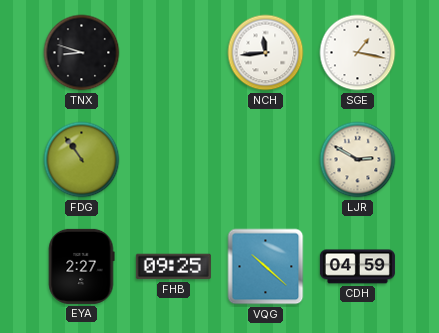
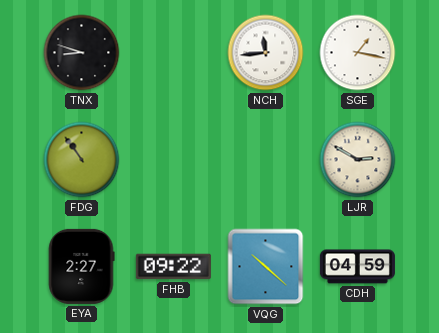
FHB: 09:25 -> 09:22
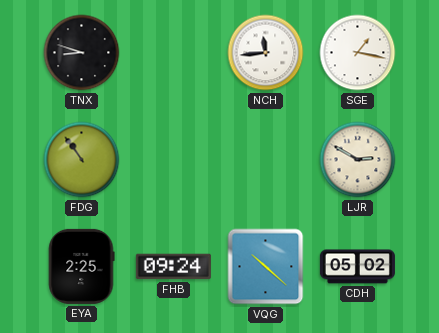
EYA: 2:27 -> 2:25
FHB: 09:22 -> 09:24
CDH: 04:59 -> 05:02
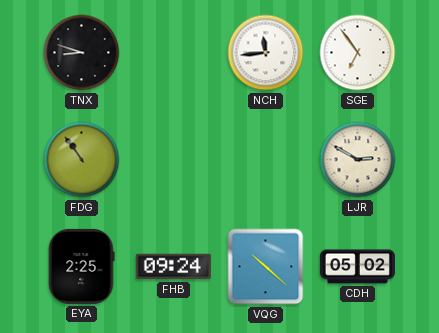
SGE: 1:17 -> 6:54
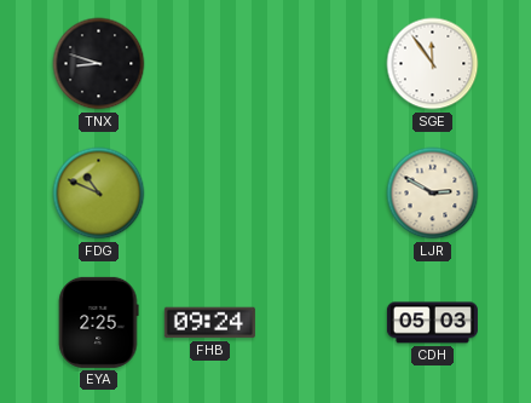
NCH: 11:44 -> none
SGE: 6:54 -> 11:54
FDG: 10:54 -> 10:49
VQG: 10:22 -> none
CDH: 05:02 -> 05:03
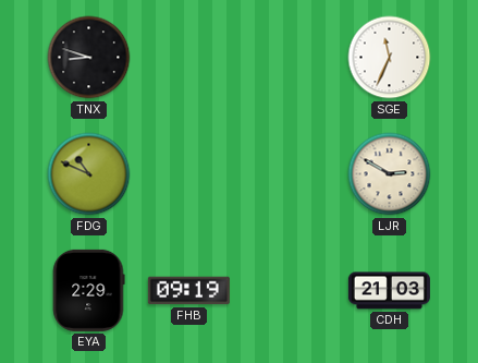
SGE: 11:54 -> 11:34
EYA: 2:25 -> 2:29
FHB: 09:24 -> 09:19
CDH: 05:03 -> 21:03
